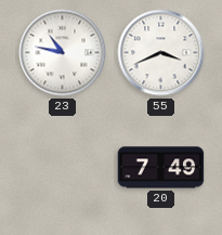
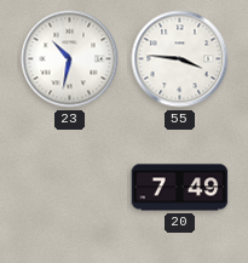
23: 10:47 -> 10:32
55: 3:41 -> 3:46
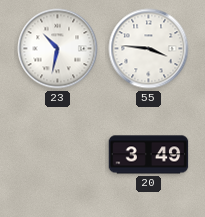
20: 7:49 -> 3:49
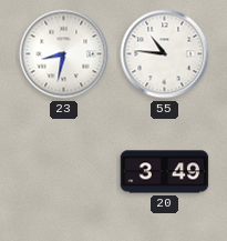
23: 10:32 -> 8:32
55: 3:46 -> 10:46
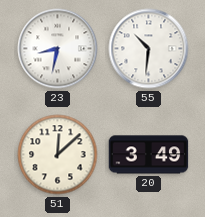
55: 10:46 -> 10:31
51: none -> 12:08
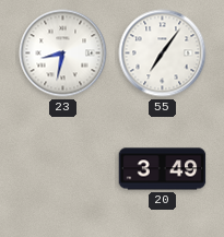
55: 10:31 -> 7:06
51: 12:08 -> none
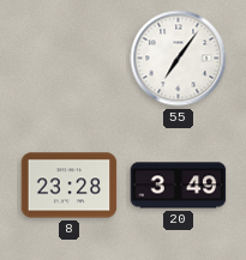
23: 8:32 -> none
8: none -> 23:28
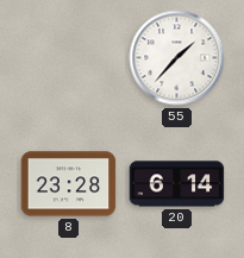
55: 7:06 -> 1:37
20: 3:49 -> 6:14
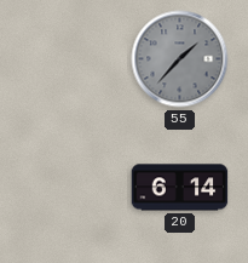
55 dial: white -> grey
8: 23:28 -> none
